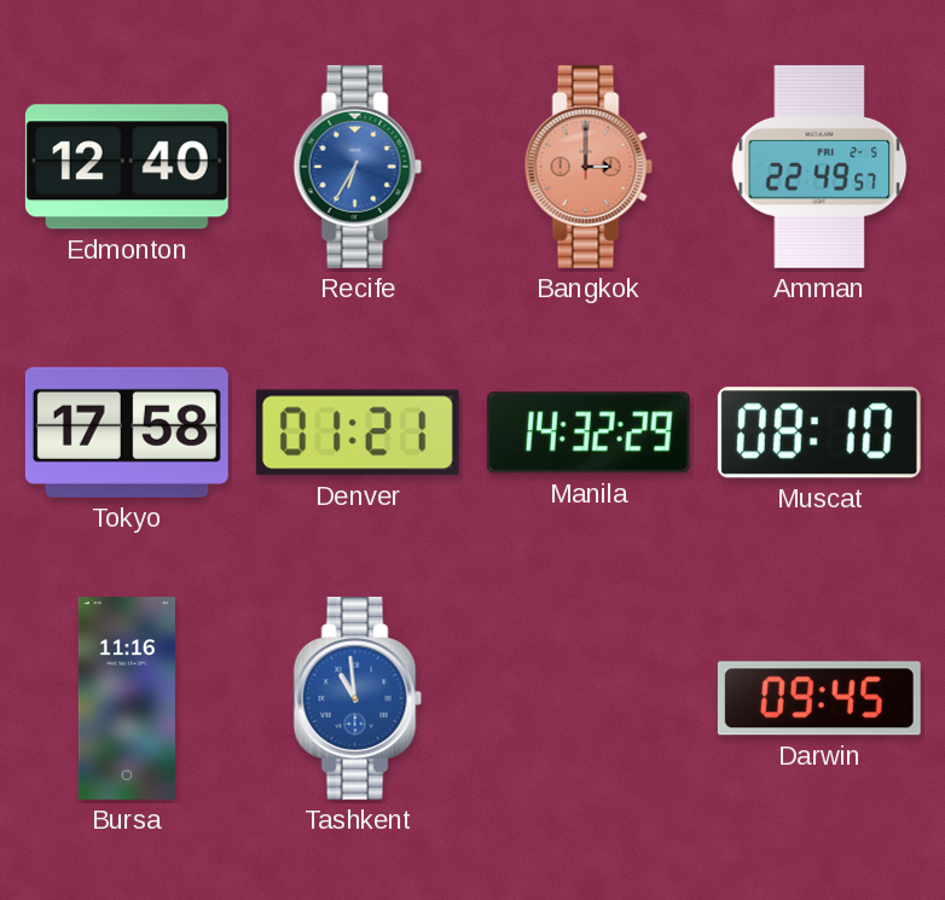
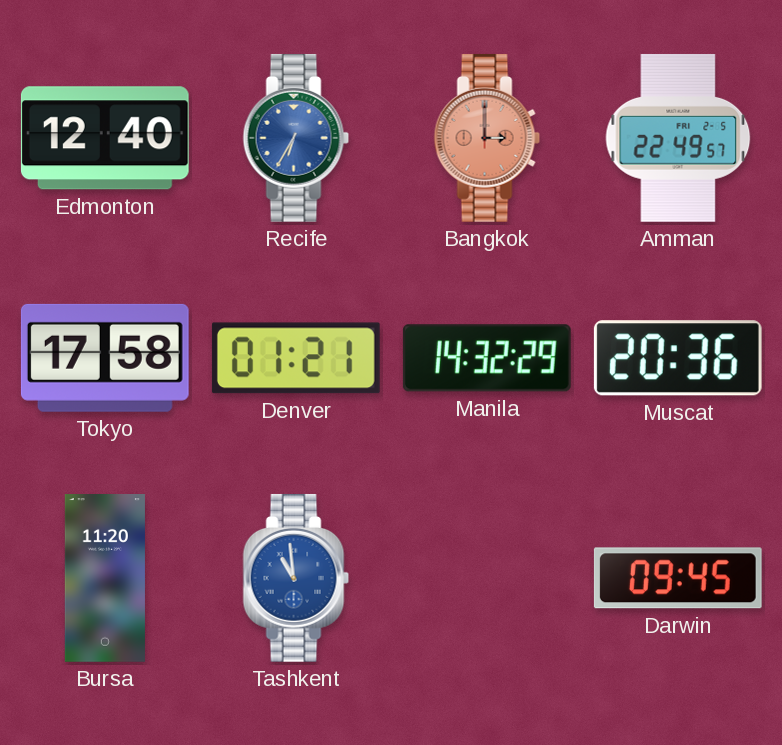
Muscat: 08:10 -> 20:36
Bursa: 11:16 -> 11:20
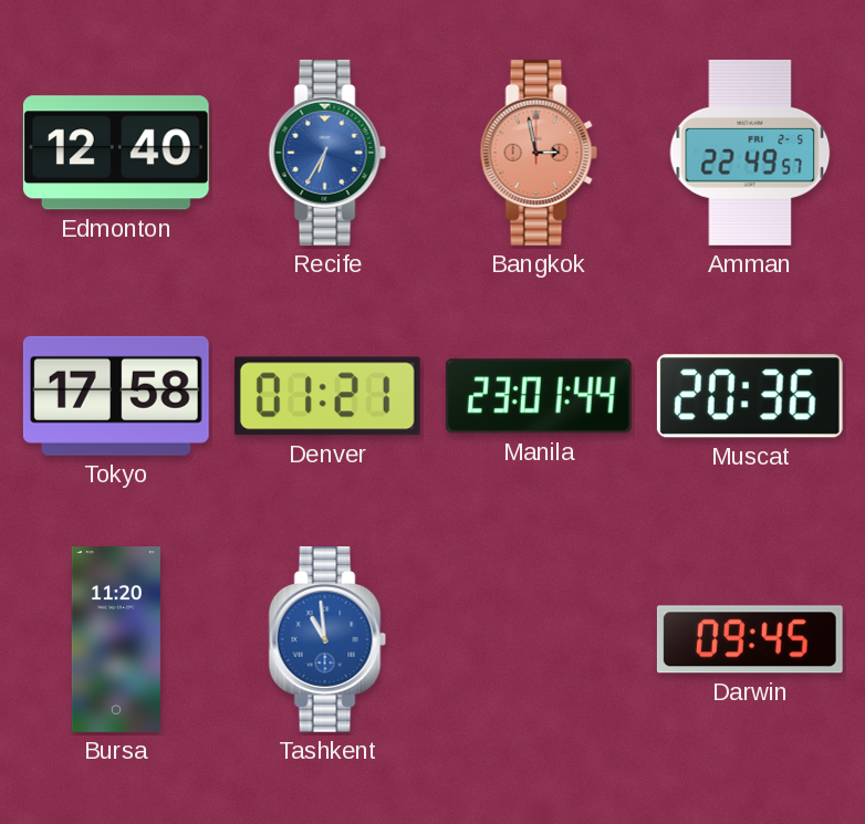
Bangkok: 3:00 -> 2:58
Manila: 14:32 -> 23:01
